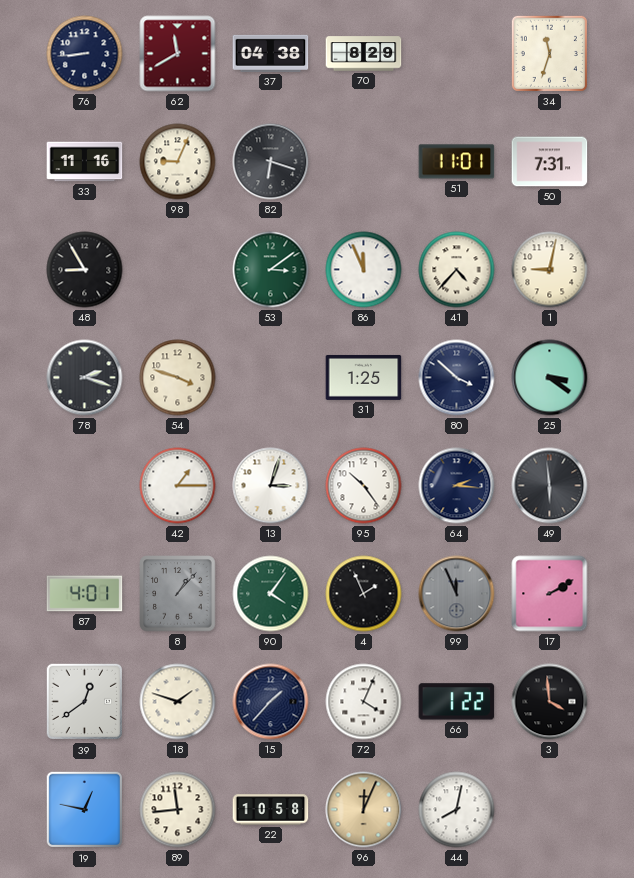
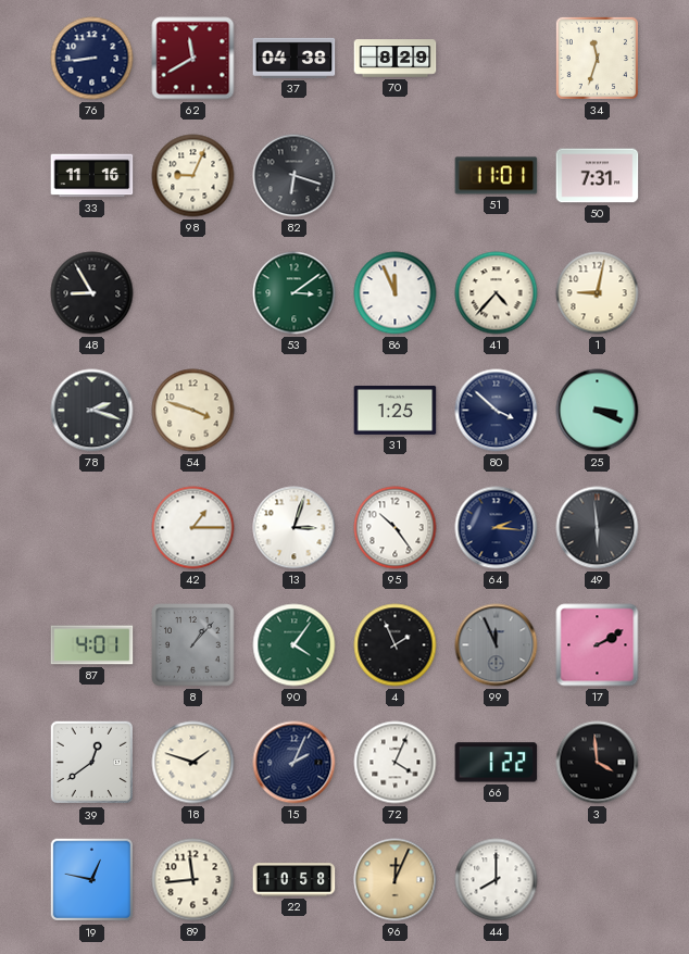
25: 3:21 -> 3:19
15: 1:37 -> 2:04
44: 8:02 -> 8:00
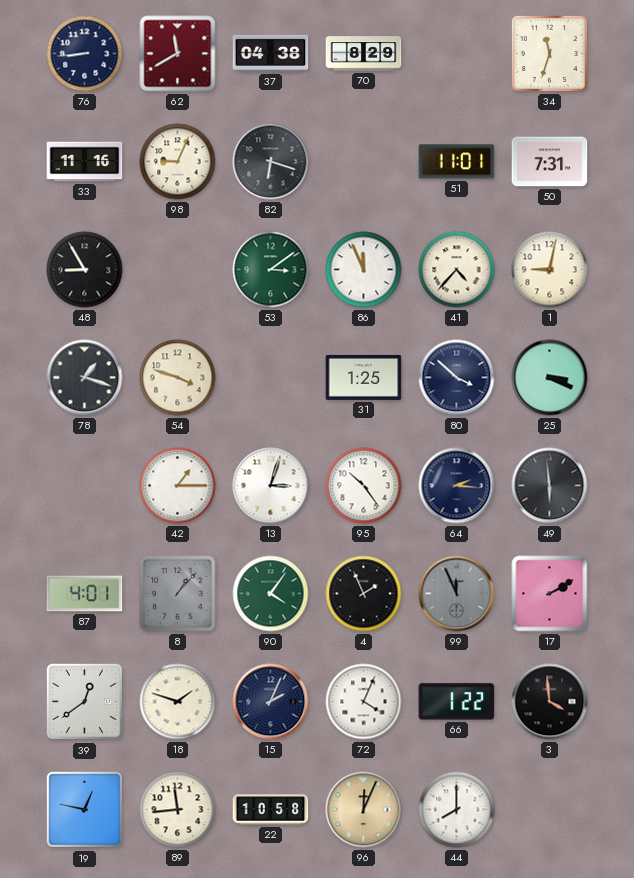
78: 2:18 -> 1:18
